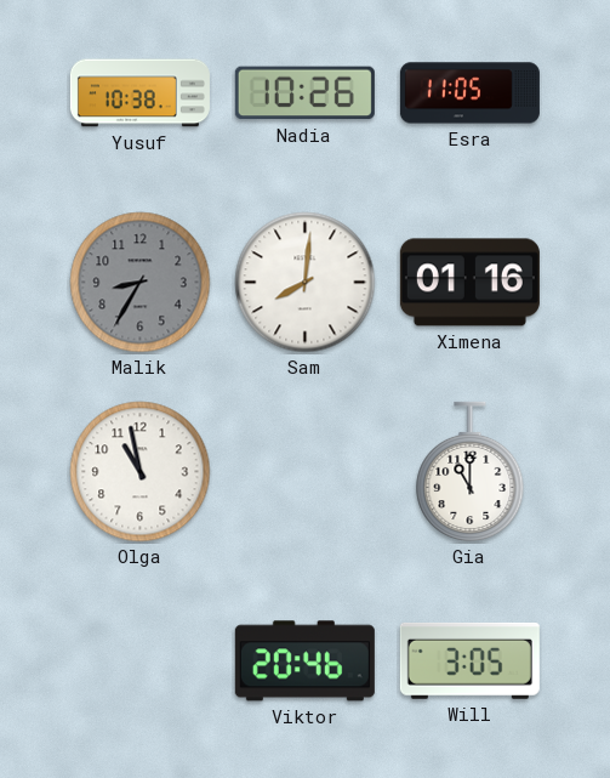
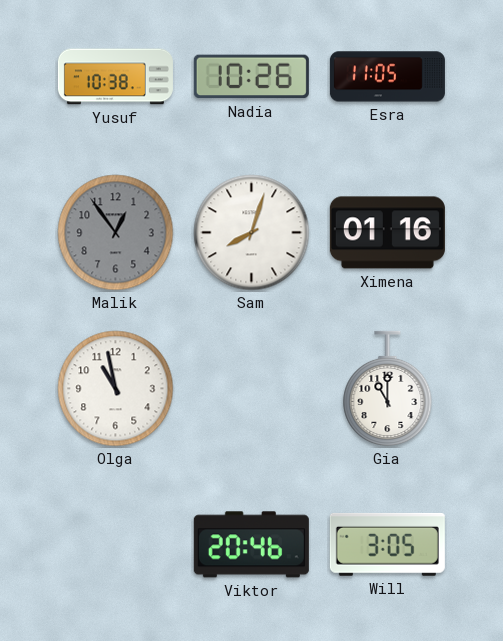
Malik: 8:35 -> 12:54
Sam: 8:01 -> 8:03
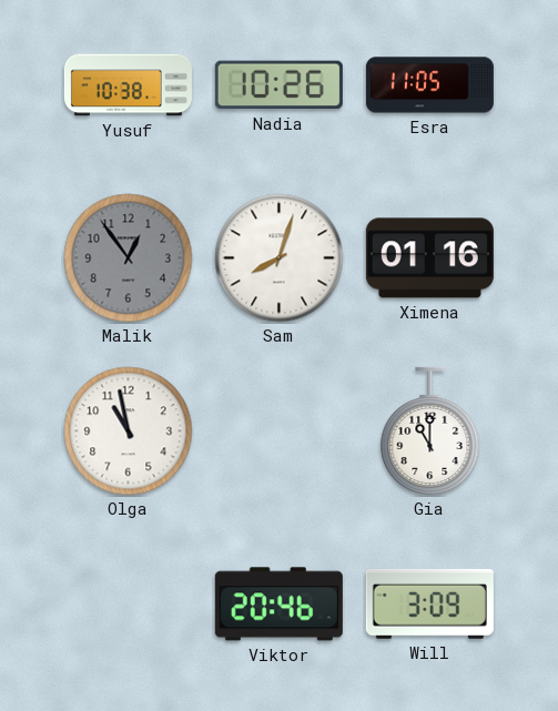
Will: 3:05 -> 3:09
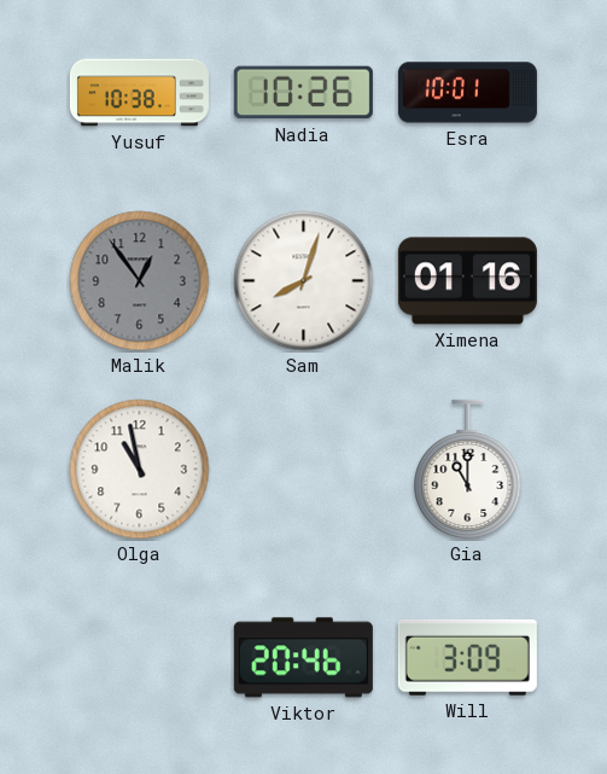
Esra: 11:05 -> 10:01
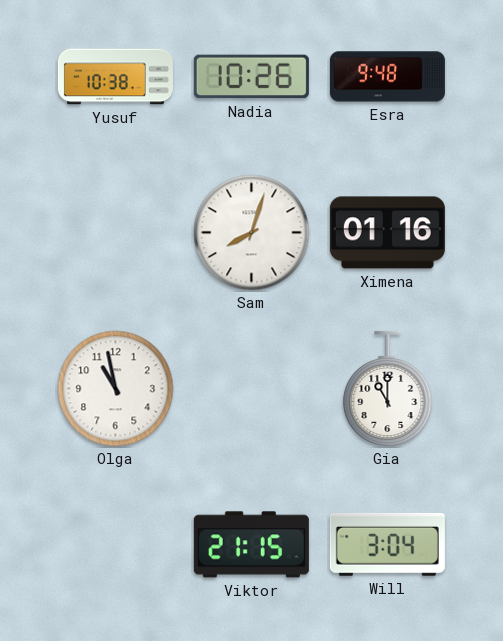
Esra: 10:01 -> 9:48
Malik: 12:54 -> none
Viktor: 20:46 -> 21:15
Will: 3:09 -> 3:04
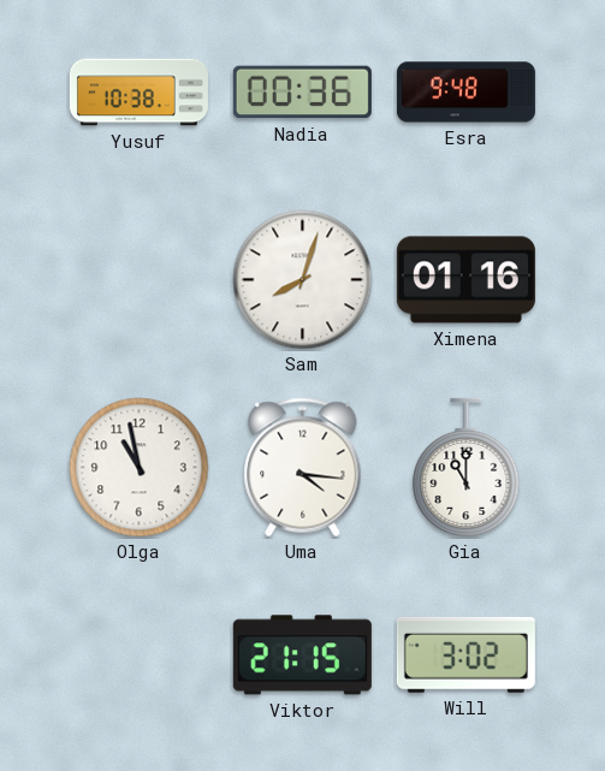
Nadia: 10:26 -> 00:36
Uma: none -> 4:16
Will: 3:04 -> 3:02
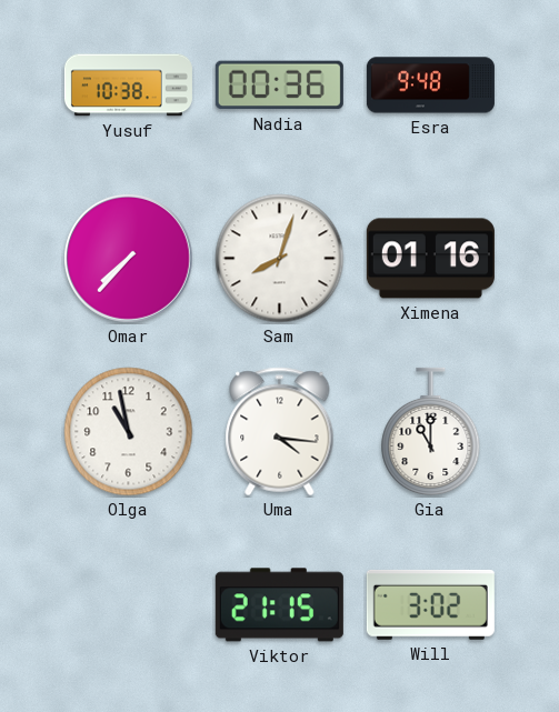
Omar: none -> 7:37
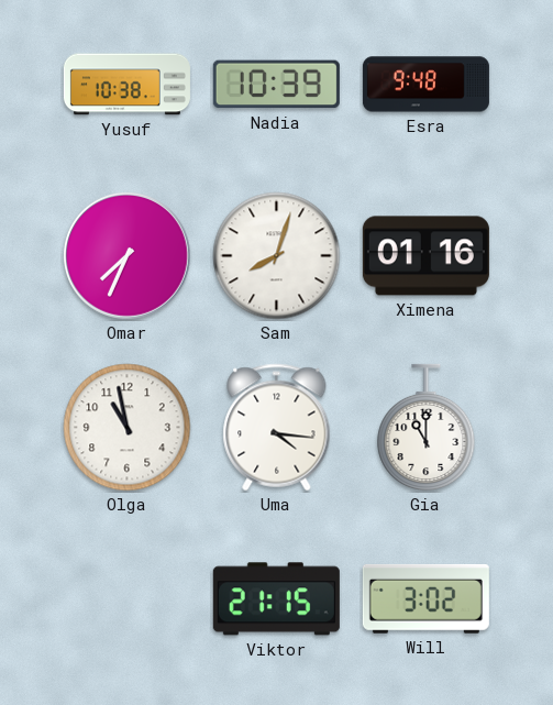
Nadia: 00:36 -> 10:39
Omar: 7:37 -> 7:34
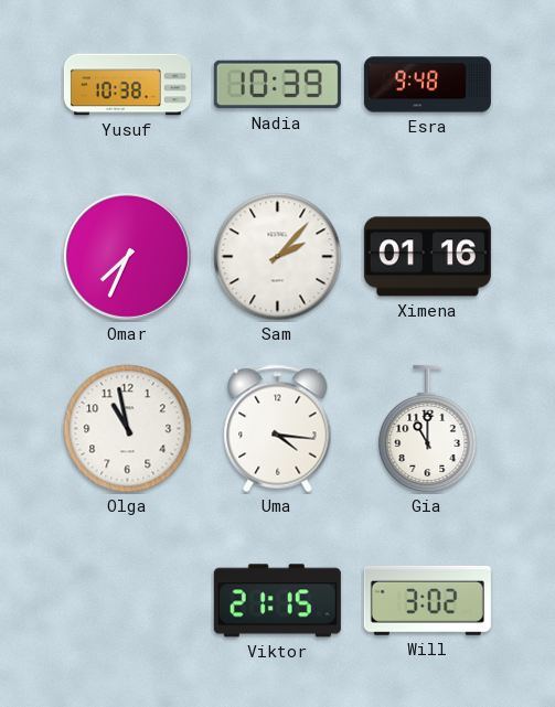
Sam: 8:03 -> 2:07
